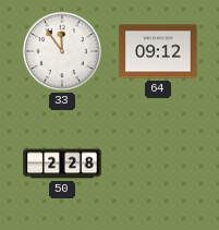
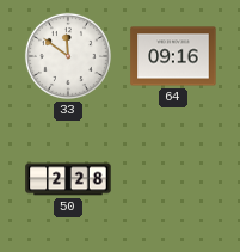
33: 11:54 -> 11:51
64: 09:12 -> 09:16
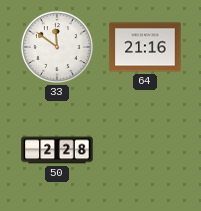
64: 09:16 -> 21:16
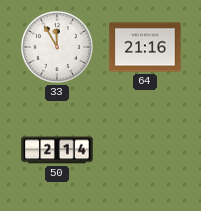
33: 11:51 -> 11:55
50: 2:28 -> 2:14
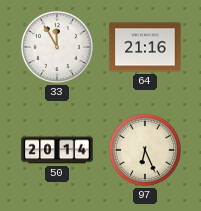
50: 2:14 -> 20:14
97: none -> 6:26
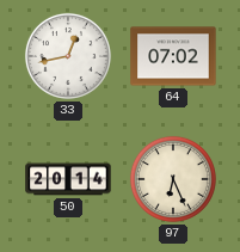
33: 11:55 -> 12:43
64: 21:16 -> 07:02
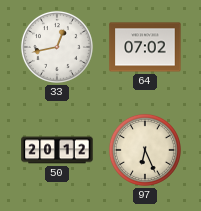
50: 20:14 -> 20:12
